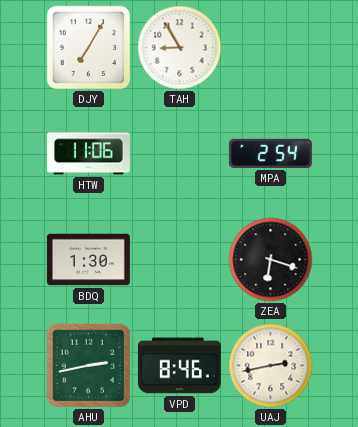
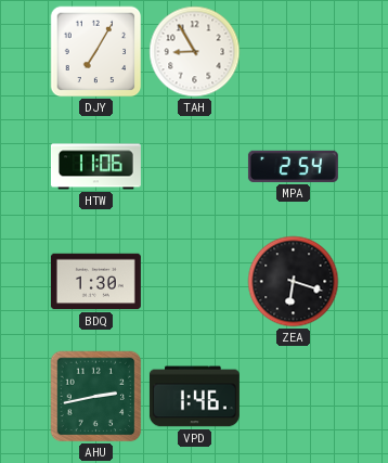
VPD: 8:46 -> 1:46
UAJ: 2:43 -> none
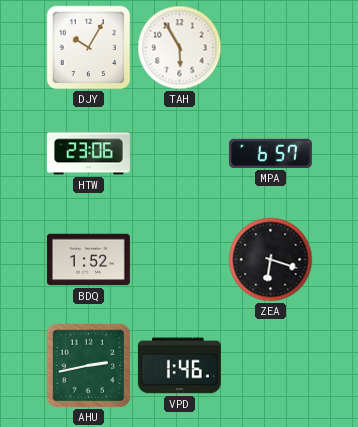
DJY: 7:05 -> 10:05
TAH: 8:55 -> 5:55
HTW: 11:06 -> 23:06
MPA: 2:54 -> 6:57
BDQ: 1:30 -> 1:52
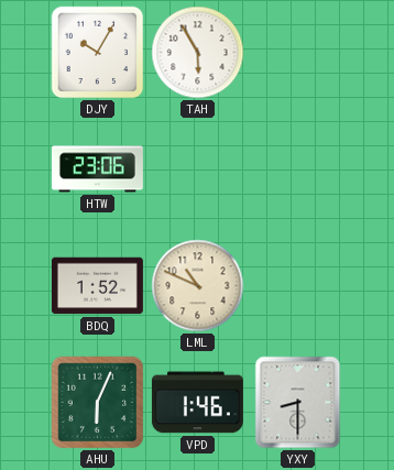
MPA: 6:57 -> none
LML: none -> 10:49
ZEA: 6:18 -> none
AHU: 2:43 -> 6:04
YXY: none -> 8:30
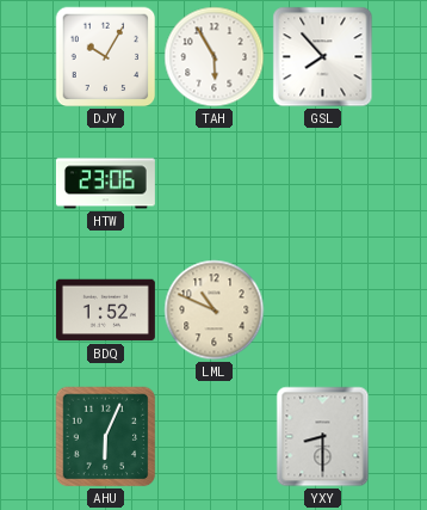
GSL: none -> 7:53
VPD: 1:46 -> none
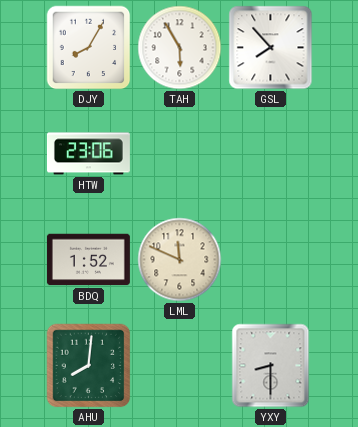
DJY: 10:05 -> 8:05
LML: 10:49 -> 11:49
AHU: 6:04 -> 8:01
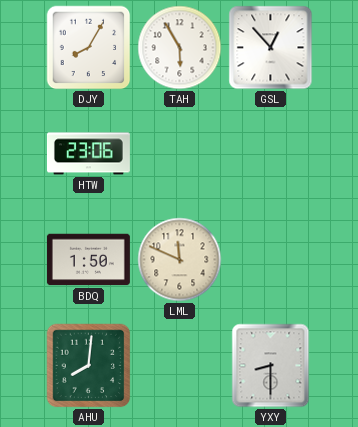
GSL: 7:53 -> 12:53
BDQ: 1:52 -> 1:50
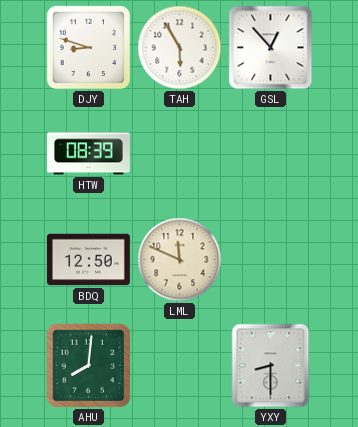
DJY: 8:05 -> 8:48
HTW: 23:06 -> 08:39
BDQ: 1:50 -> 12:50
